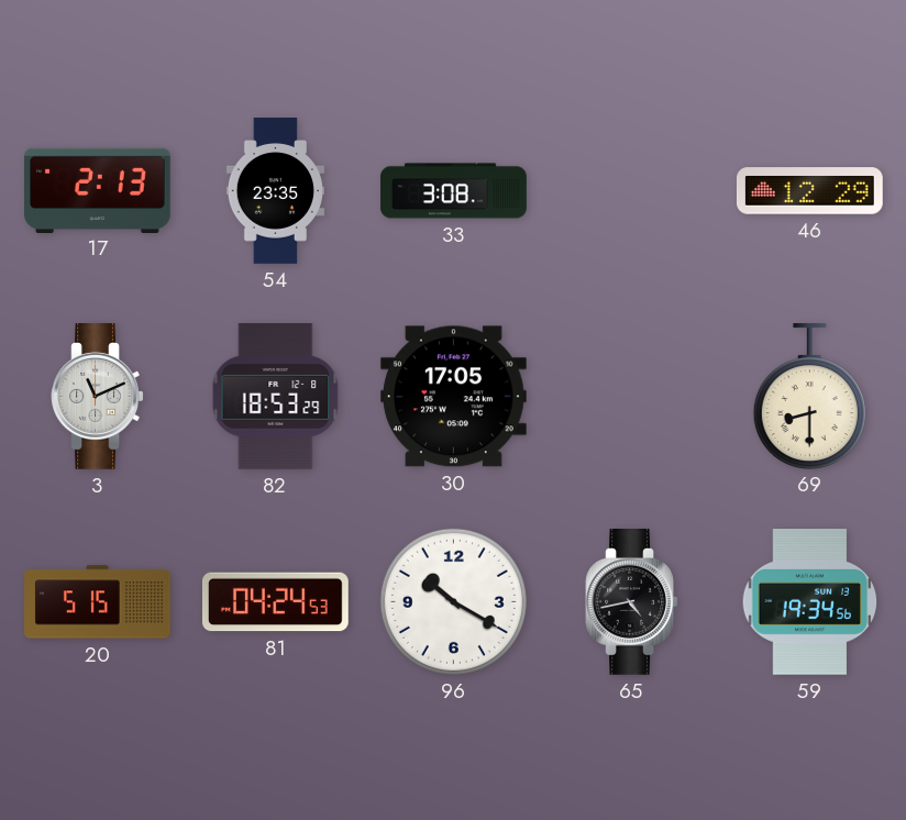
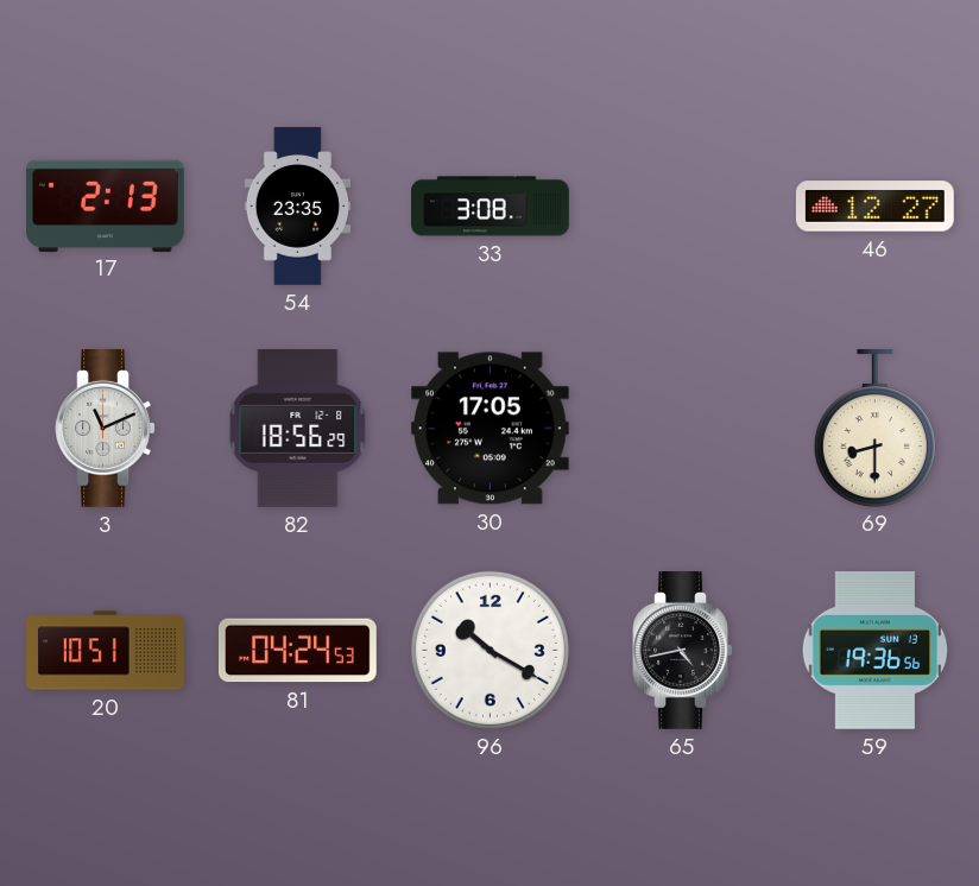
46: 12:29 -> 12:27
82: 18:53 -> 18:56
20: 5:15 -> 10:51
59: 19:34 -> 19:36
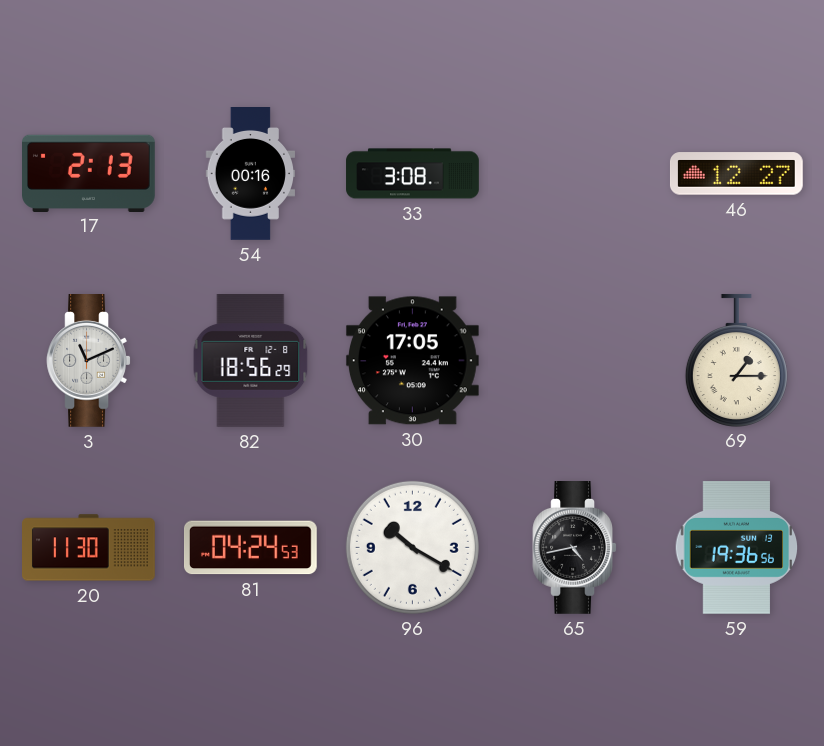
54: 23:35 -> 00:16
69: 8:30 -> 1:15
20: 10:51 -> 11:30
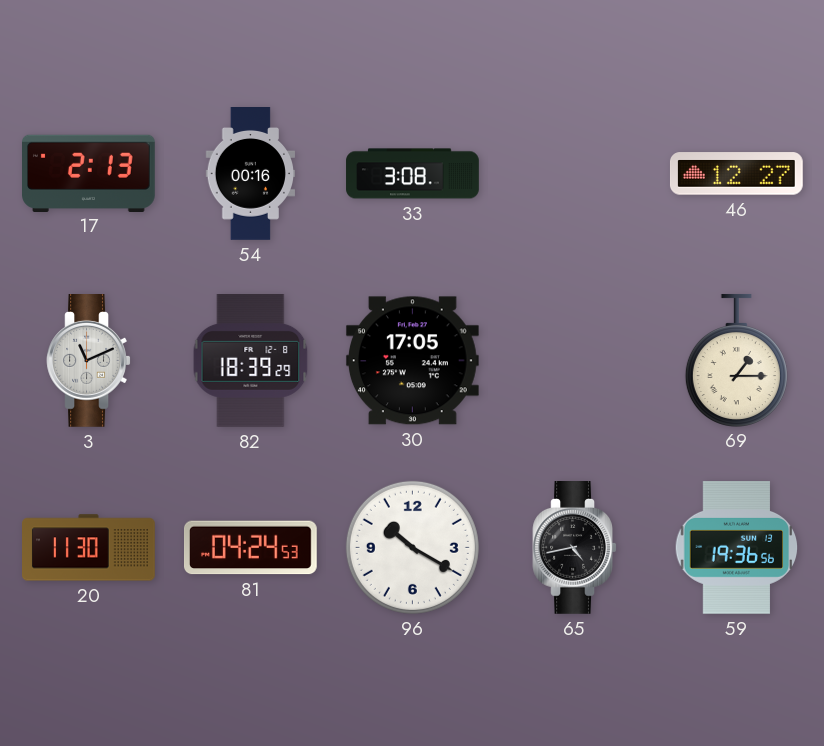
82: 18:56 -> 18:39
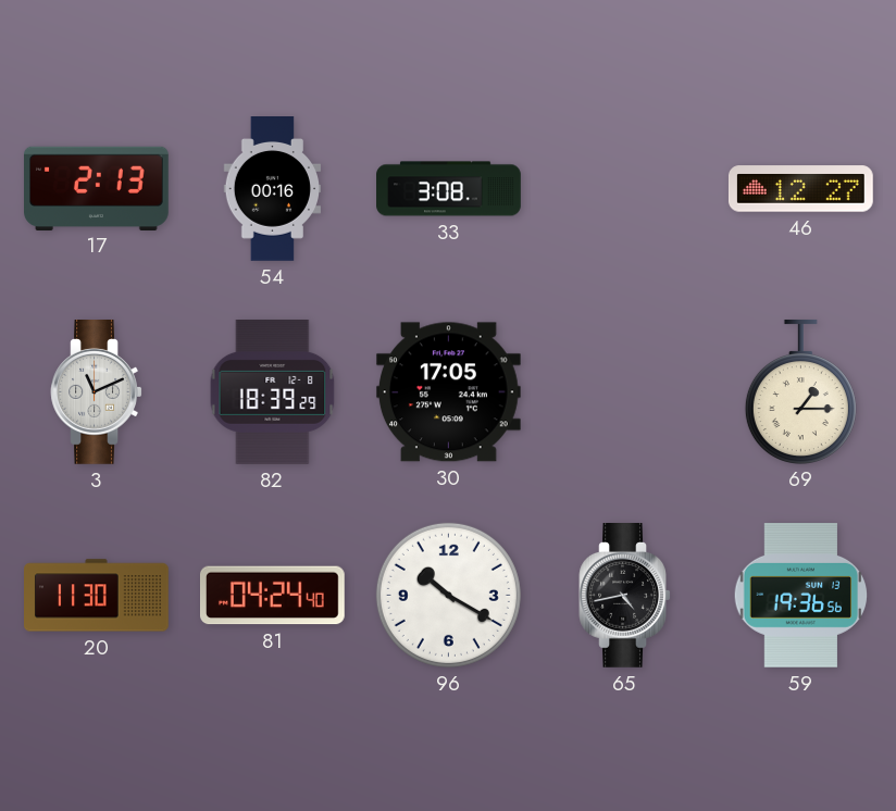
81: 04:24:53 -> 04:24:40
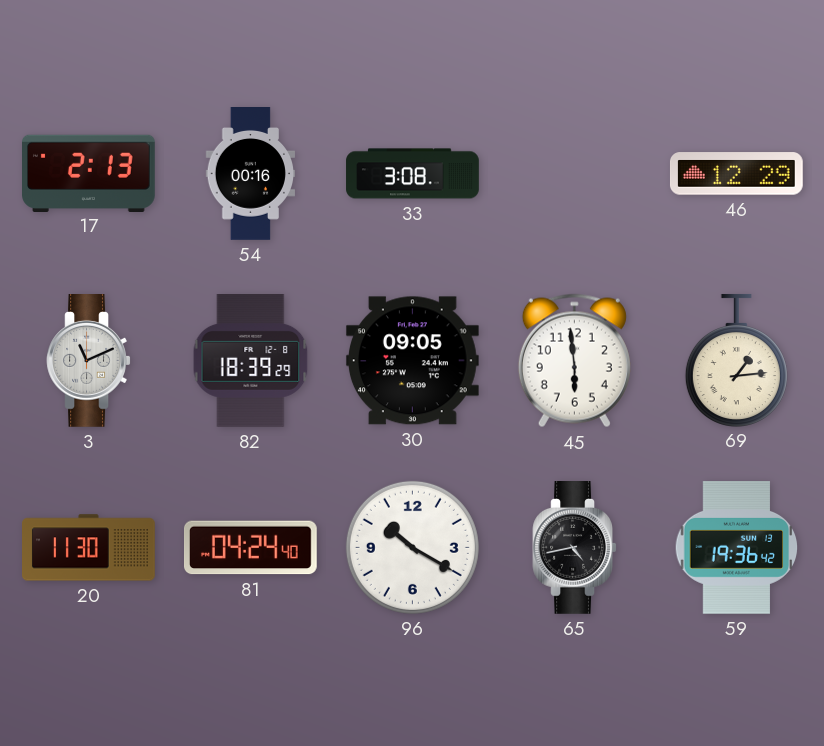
46: 12:27 -> 12:29
30: 17:05 -> 09:05
45: none -> 5:59
69: 1:15 -> 1:14
59: 19:36:56 -> 19:36:42
